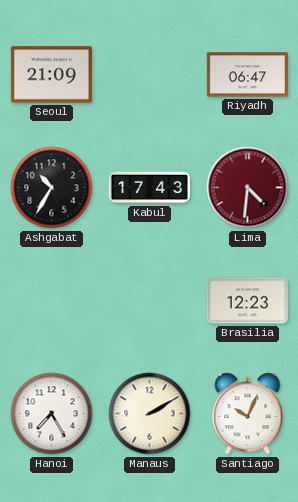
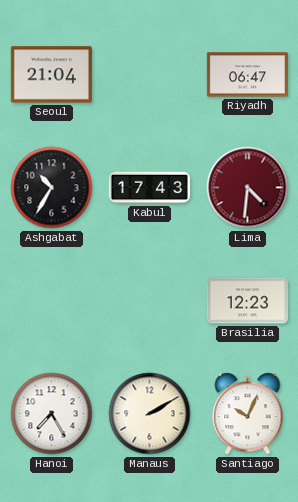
Seoul: 21:09 -> 21:04
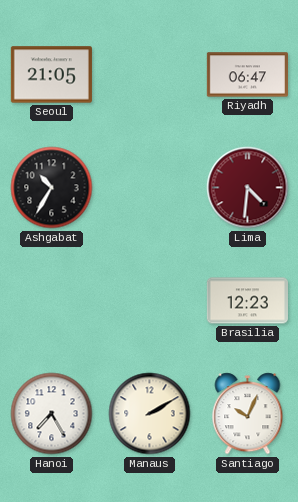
Seoul: 21:04 -> 21:05
Kabul: 17:43 -> none
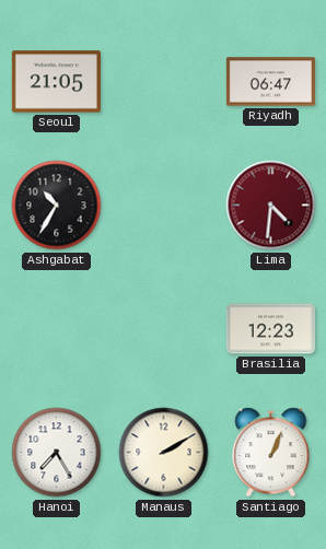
Santiago: 10:04 -> 1:04
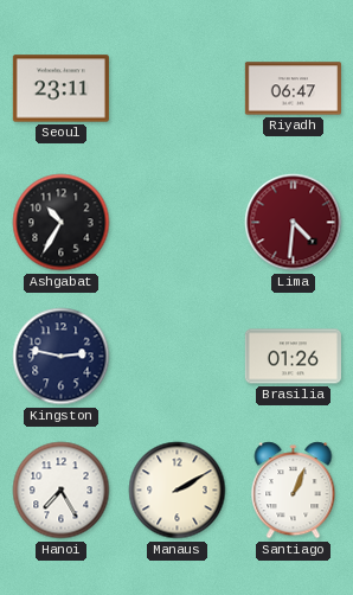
Seoul: 21:05 -> 23:11
Kingston: none -> 2:47
Brasilia: 12:23 -> 01:26
